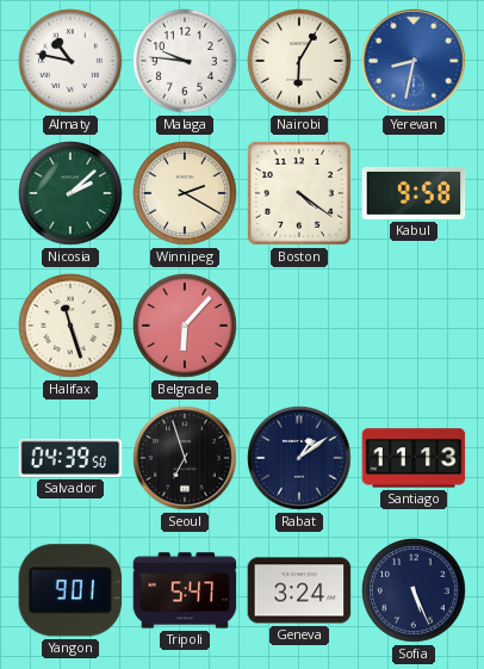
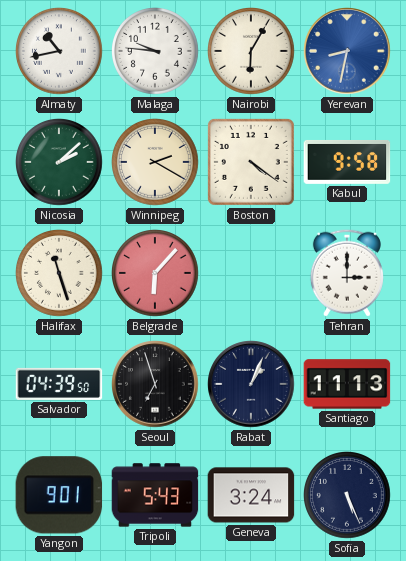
Almaty: 10:47 -> 10:43
Tehran: none -> 3:00
Rabat: 1:09 -> 1:04
Tripoli: 5:47 -> 5:43
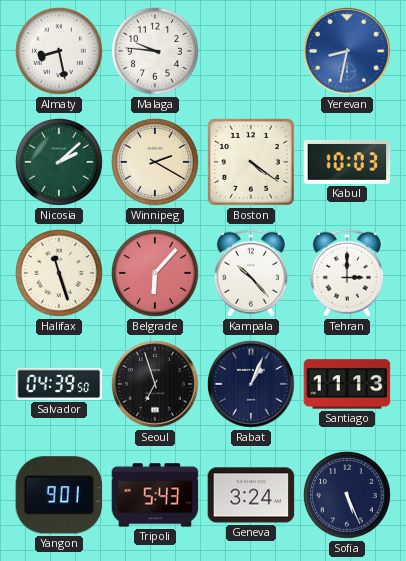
Almaty: 10:43 -> 8:28
Nairobi: 6:05 -> none
Kabul: 9:58 -> 10:03
Kampala: none -> 10:23
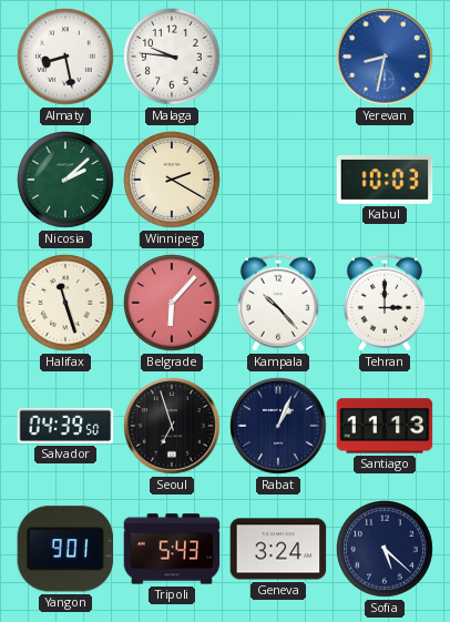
Boston: 4:21 -> none
Sofia: 5:26 -> 5:22
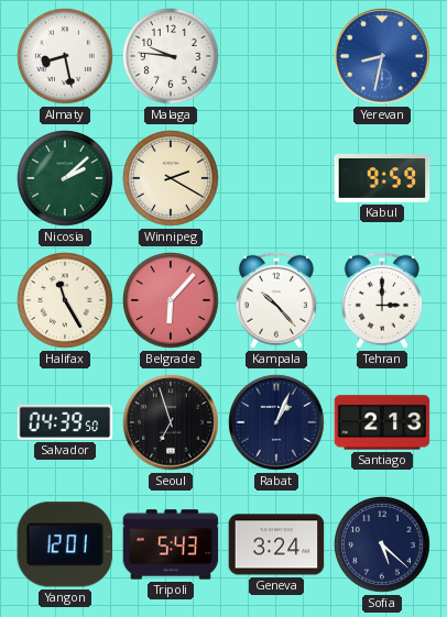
Kabul: 10:03 -> 9:59
Halifax: 11:27 -> 11:25
Santiago: 11:13 -> 2:13
Yangon: 9:01 -> 12:01
